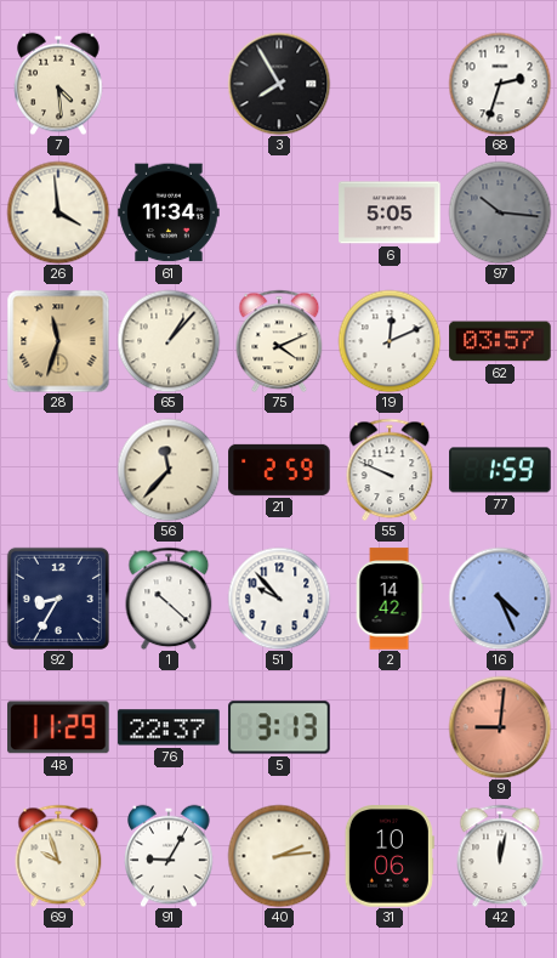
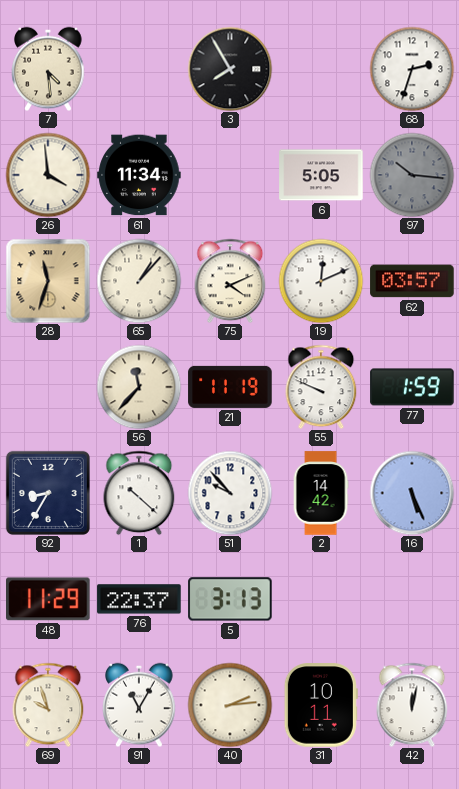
21: 2:59 -> 11:19
16: 4:26 -> 5:26
9: 9:01 -> none
91: 9:05 -> 11:05
31: 10:06 -> 10:11
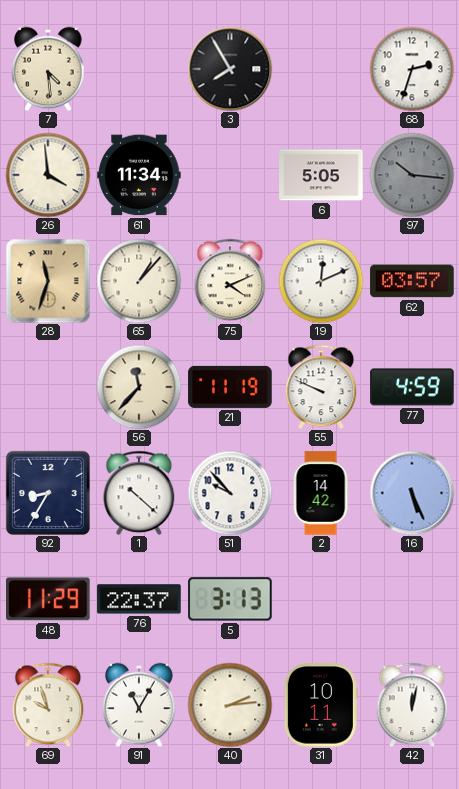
77: 1:59 -> 4:59
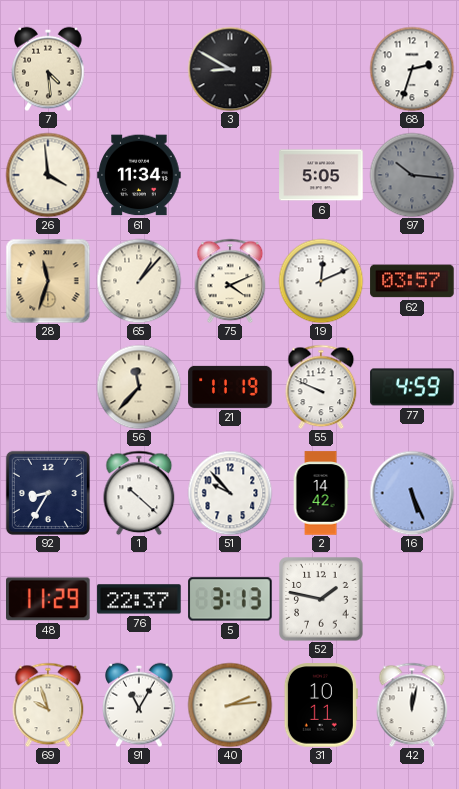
3: 7:55 -> 8:50
52: none -> 1:47
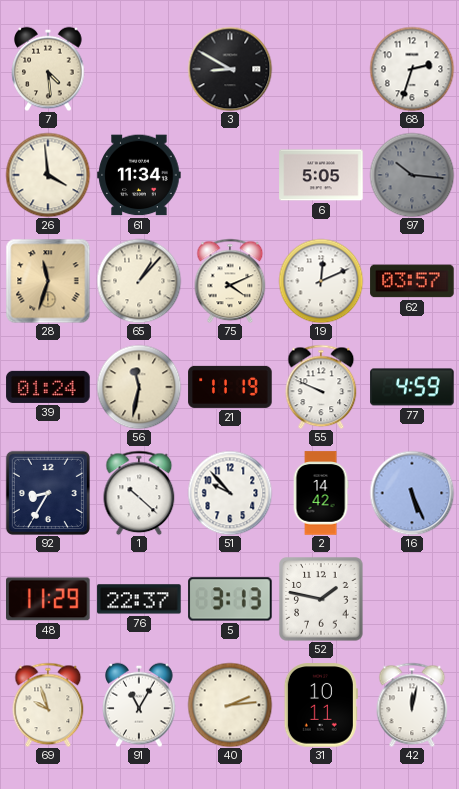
39: none -> 01:24
56: 11:37 -> 11:32
